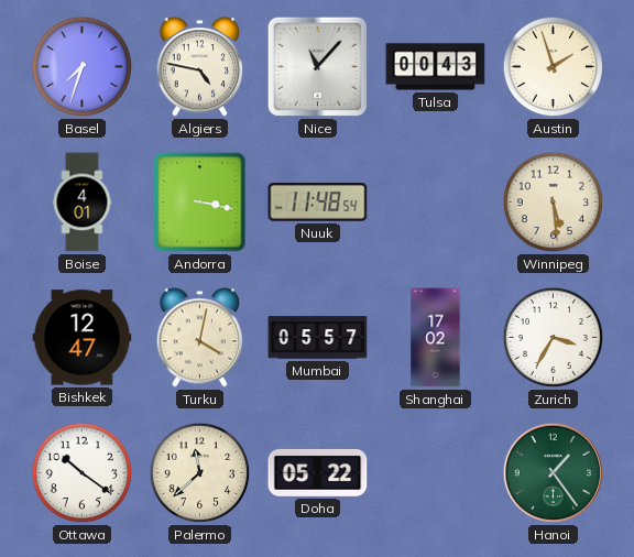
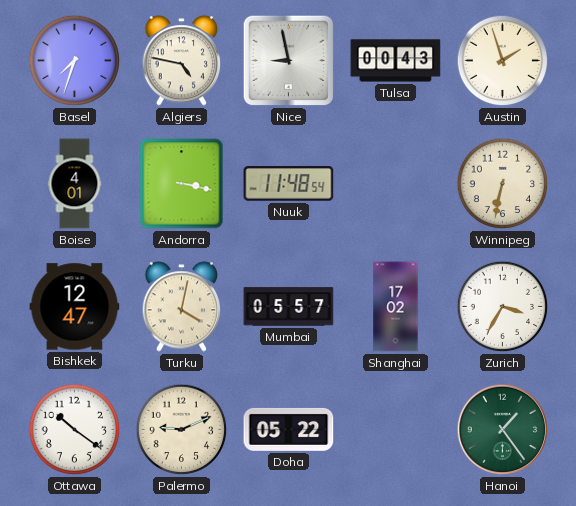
Nice: 11:07 -> 8:58
Winnipeg: 5:29 -> 6:32
Palermo: 11:38 -> 9:11
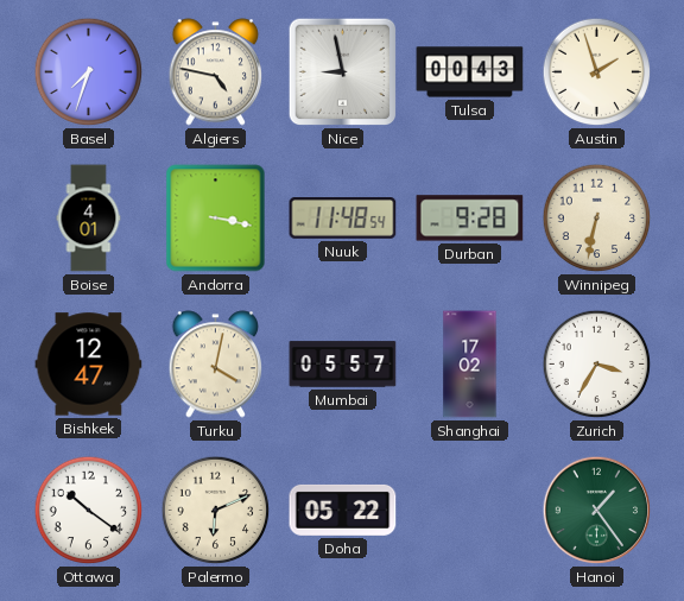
Durban: none -> 9:28
Palermo: 9:11 -> 6:11
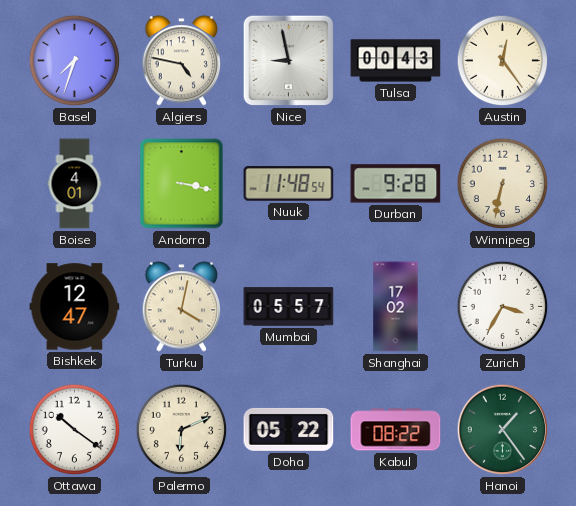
Austin: 1:57 -> 12:24
Kabul: none -> 08:22
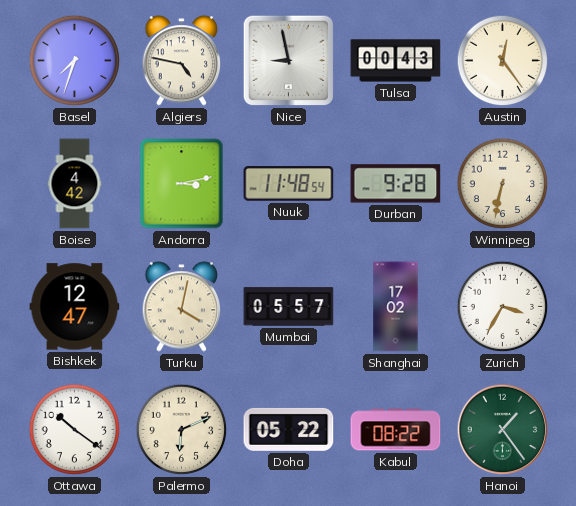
Boise: 4:01 -> 4:42
Andorra: 3:17 -> 3:13
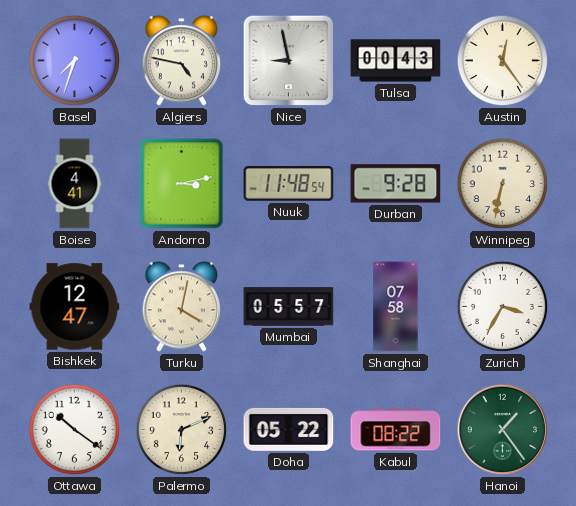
Boise: 4:42 -> 4:41
Shanghai: 17:02 -> 07:58
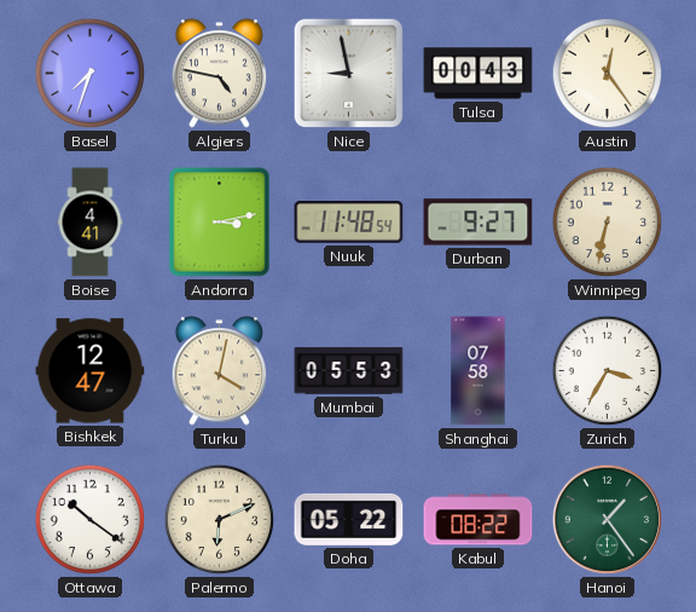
Durban: 9:28 -> 9:27
Mumbai: 05:57 -> 05:53
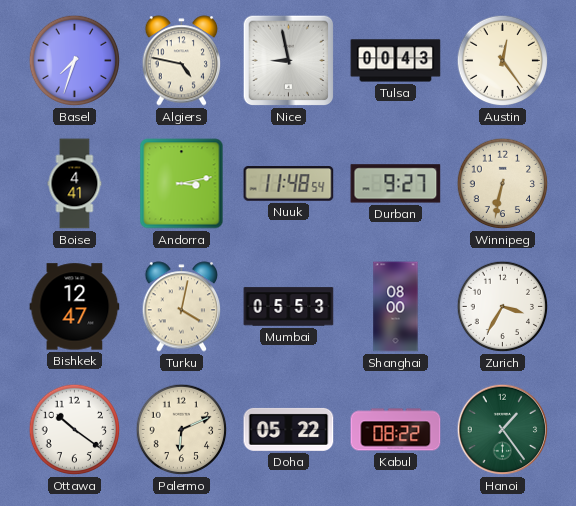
Shanghai: 07:58 -> 08:00
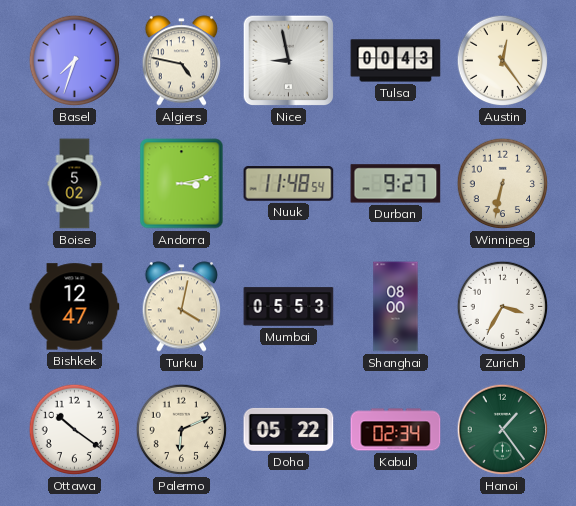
Boise: 4:41 -> 5:02
Kabul: 08:22 -> 02:34
